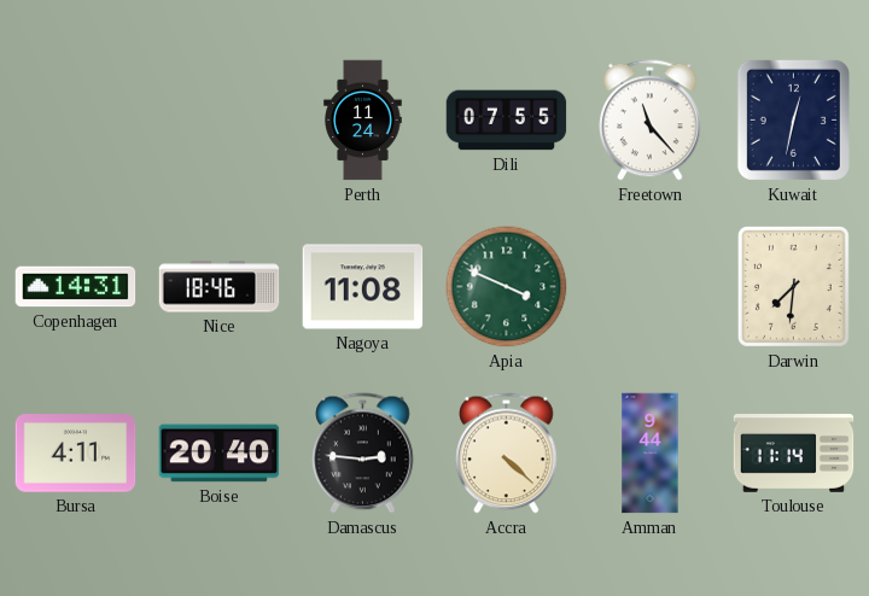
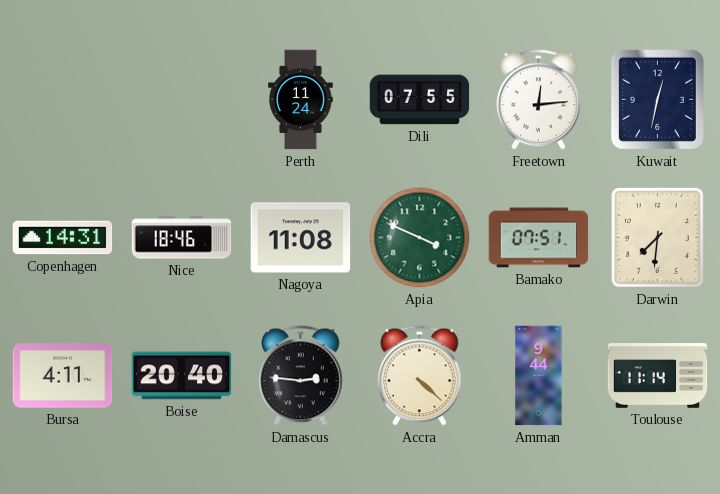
Freetown: 11:23 -> 12:14
Bamako: none -> 07:51
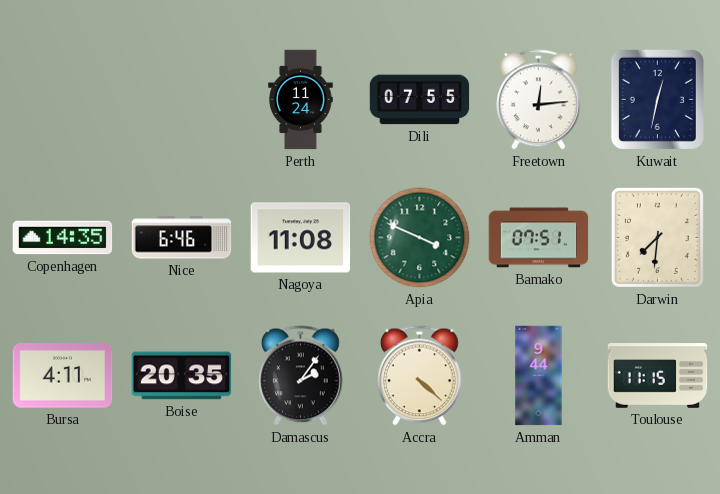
Copenhagen: 14:31 -> 14:35
Nice: 18:46 -> 6:46
Boise: 20:40 -> 20:35
Damascus: 2:46 -> 2:06
Toulouse: 11:14 -> 11:15
